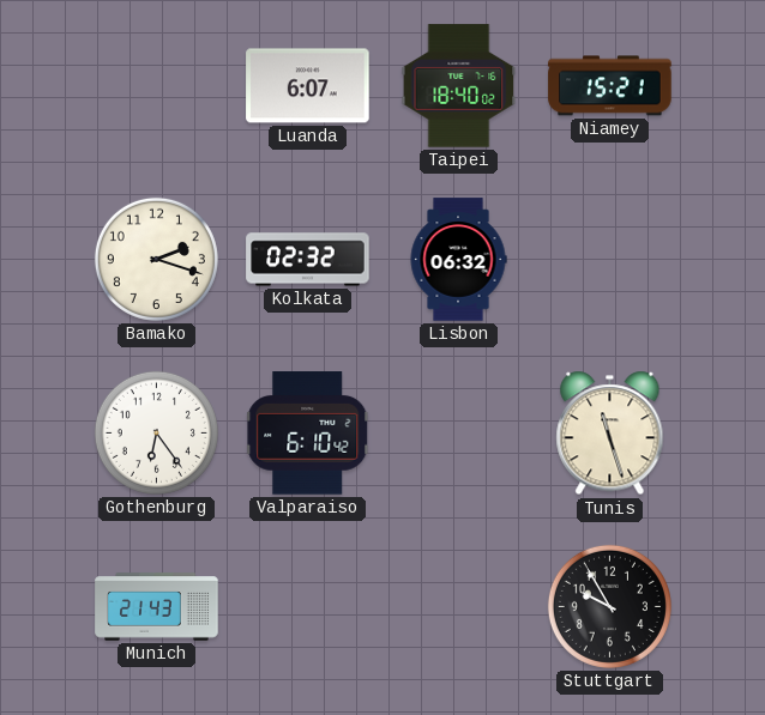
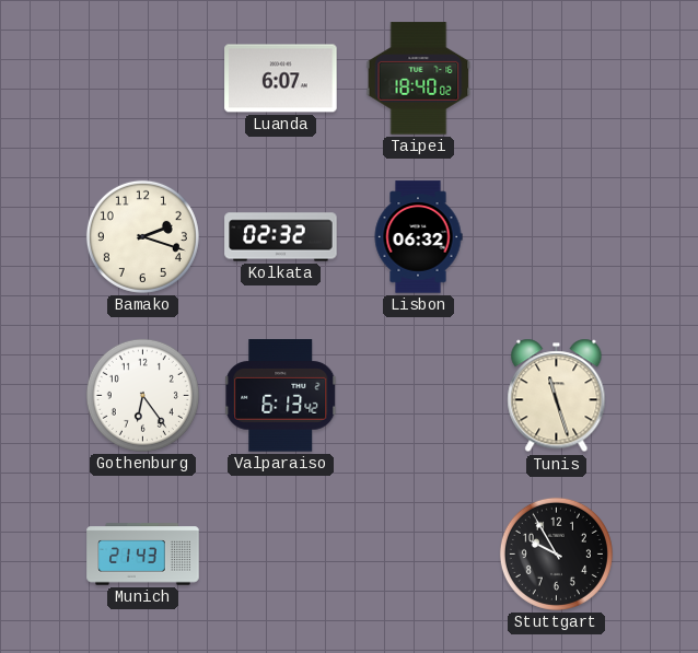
Niamey: 15:21 -> none
Valparaiso: 6:10 -> 6:13
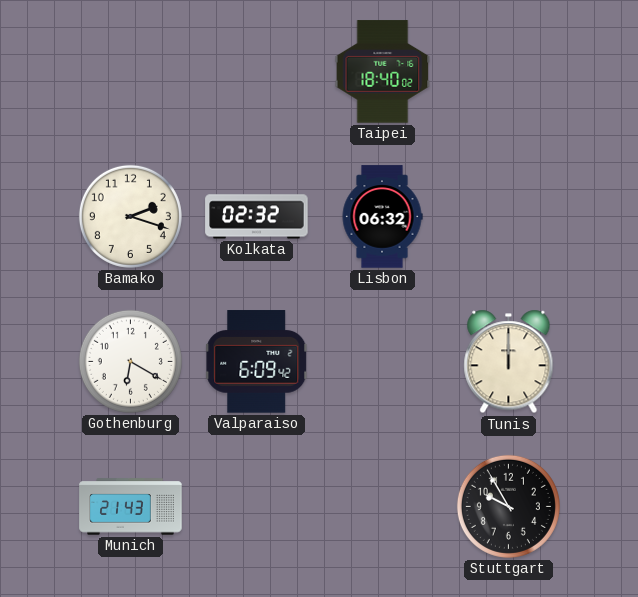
Luanda: 6:07 -> none
Gothenburg: 6:24 -> 6:20
Valparaiso: 6:13 -> 6:09
Tunis: 11:27 -> 12:00
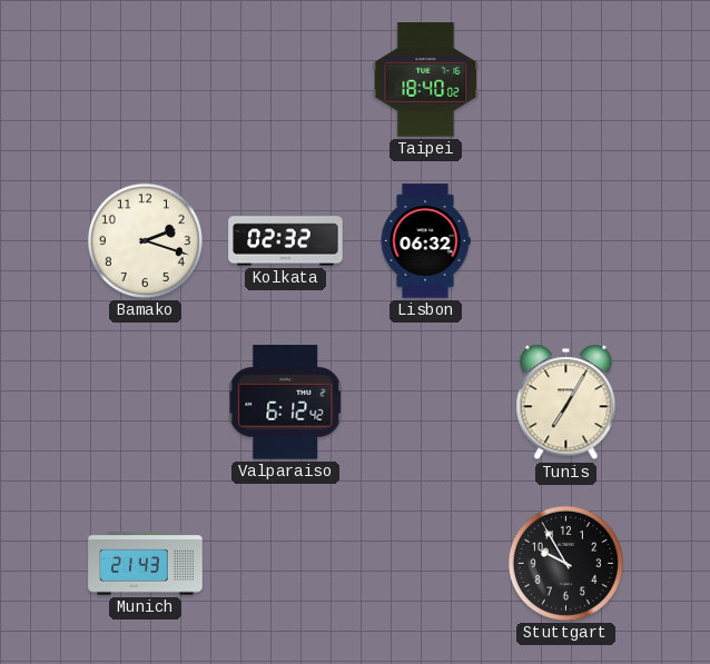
Gothenburg: 6:20 -> none
Valparaiso: 6:09 -> 6:12
Tunis: 12:00 -> 7:05
